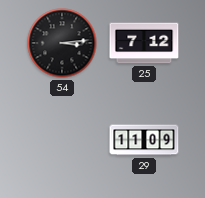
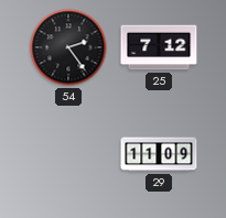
54: 3:14 -> 2:24
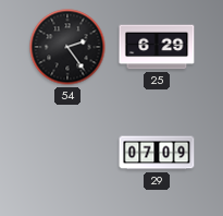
25: 7:12 -> 6:29
29: 11:09 -> 07:09
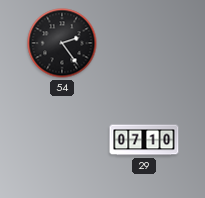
25: 6:29 -> none
29: 07:09 -> 07:10
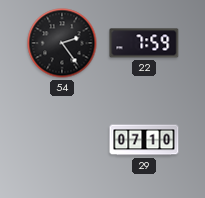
22: none -> 7:59
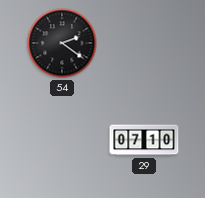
54: 2:24 -> 2:21
22: 7:59 -> none
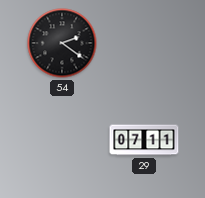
29: 07:10 -> 07:11
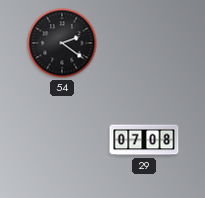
29: 07:11 -> 07:08
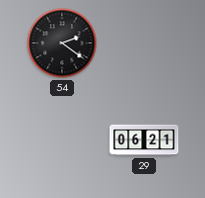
29: 07:08 -> 06:21
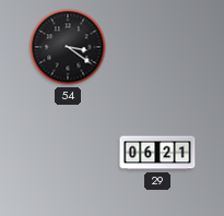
54: 2:21 -> 3:21
